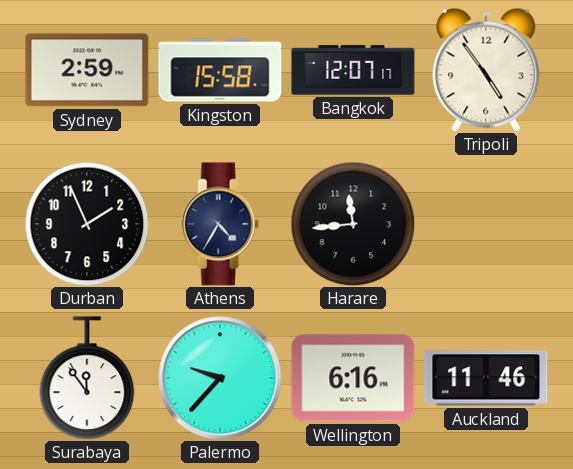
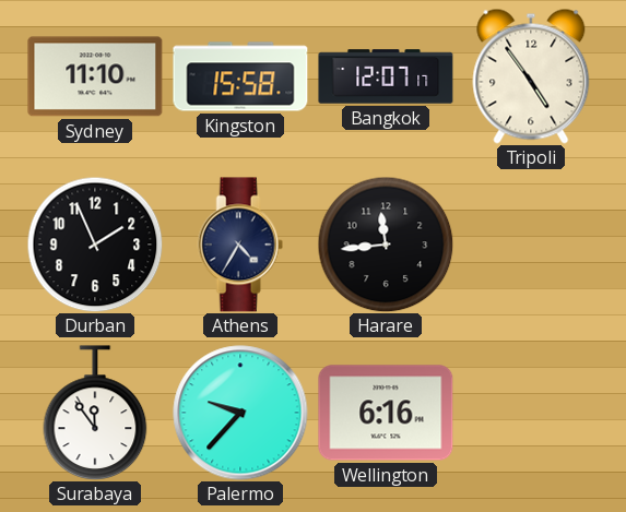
Sydney: 2:59 -> 11:10
Auckland: 11:46 -> none
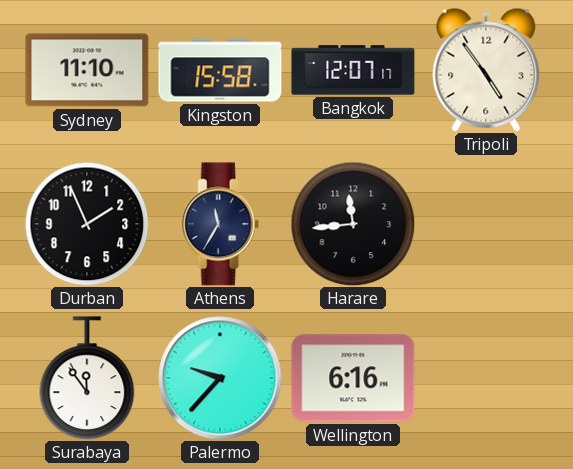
Athens: 4:35 -> 11:35
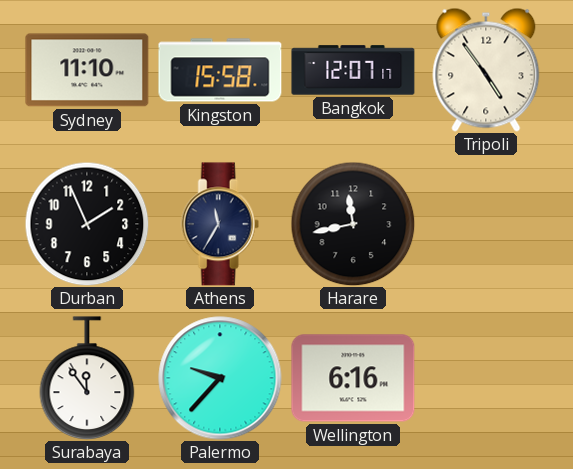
Harare: 11:44 -> 11:43
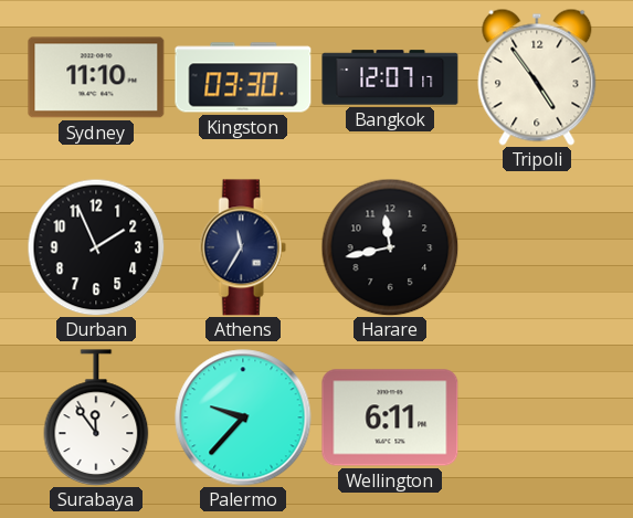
Kingston: 15:58 -> 03:30
Wellington: 6:16 -> 6:11
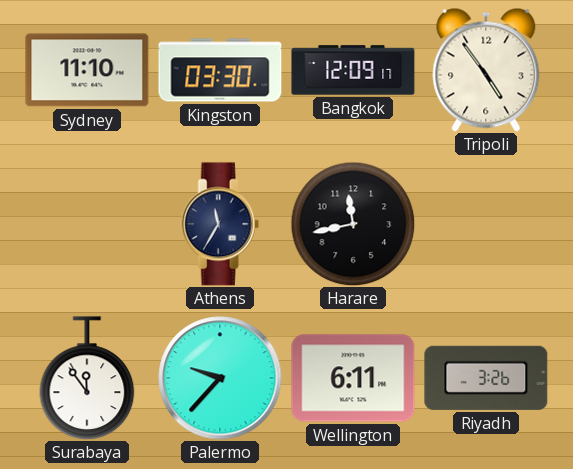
Bangkok: 12:07 -> 12:09
Durban: 1:56 -> none
Riyadh: none -> 3:26
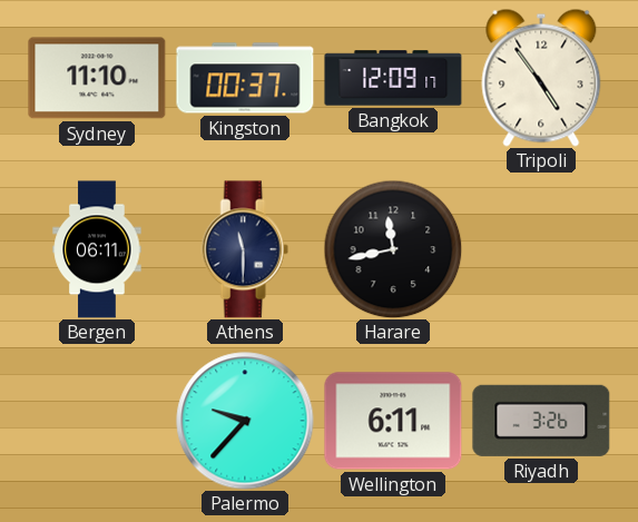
Kingston: 03:30 -> 00:37
Bergen: none -> 06:11
Athens: 11:35 -> 11:30
Surabaya: 11:54 -> none
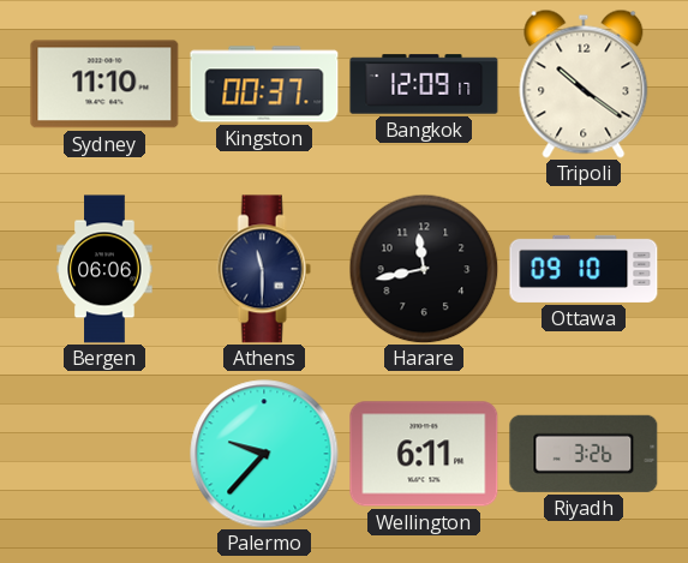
Tripoli: 4:54 -> 10:21
Bergen: 06:11 -> 06:06
Ottawa: none -> 09:10
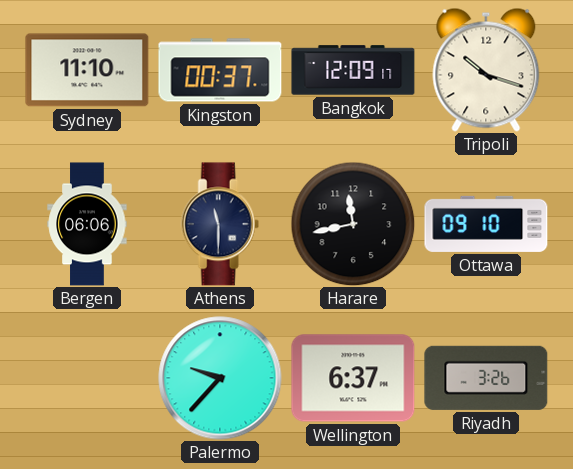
Tripoli: 10:21 -> 10:18
Wellington: 6:11 -> 6:37
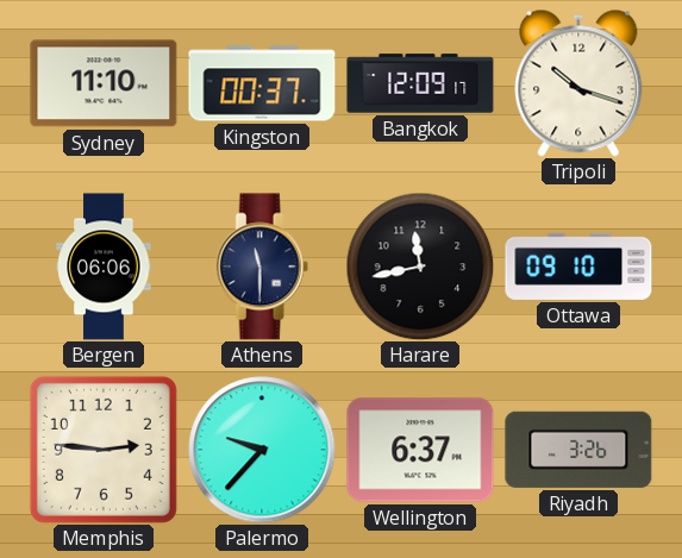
Memphis: none -> 2:46
